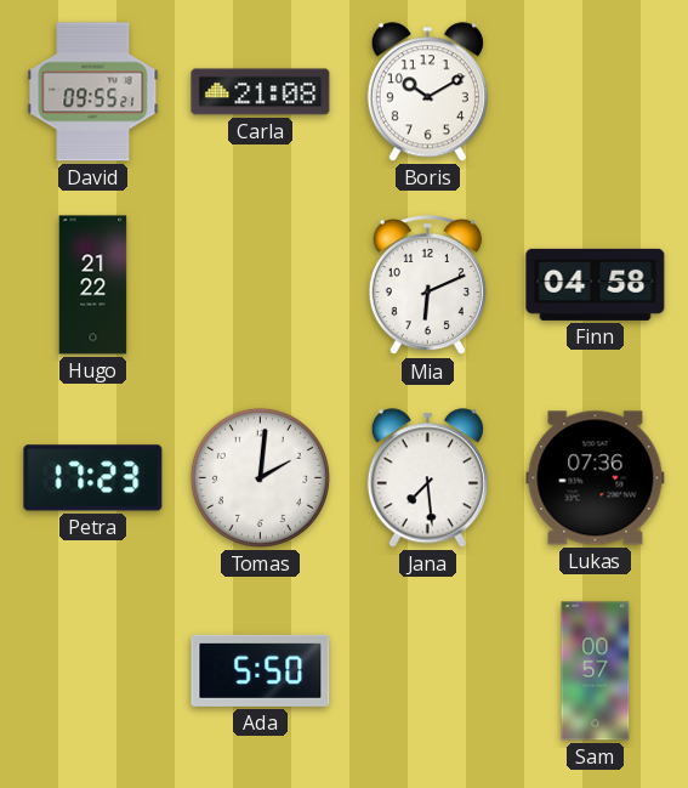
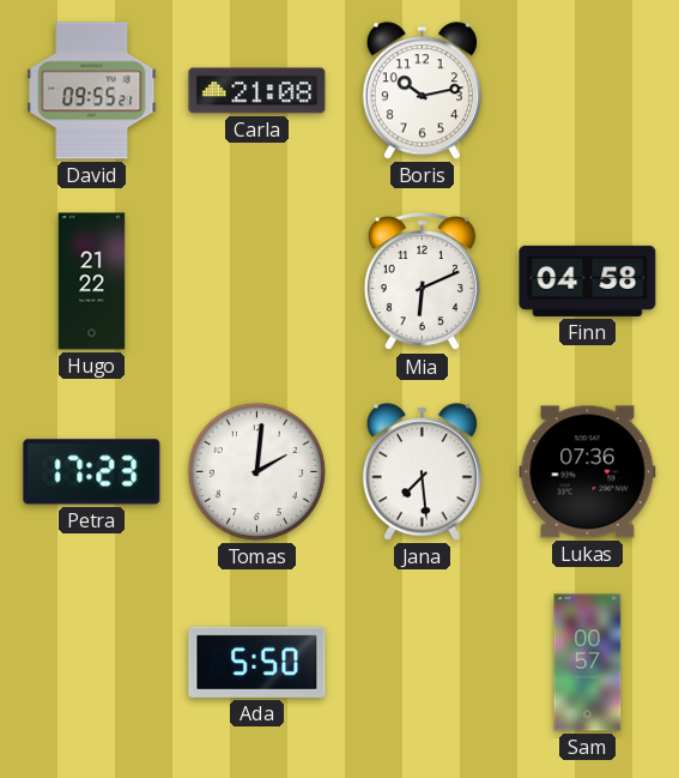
Boris: 10:10 -> 10:13
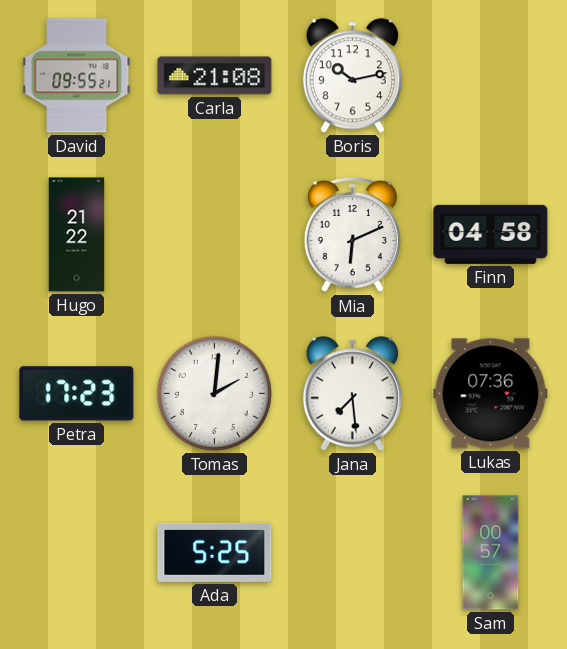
Ada: 5:50 -> 5:25
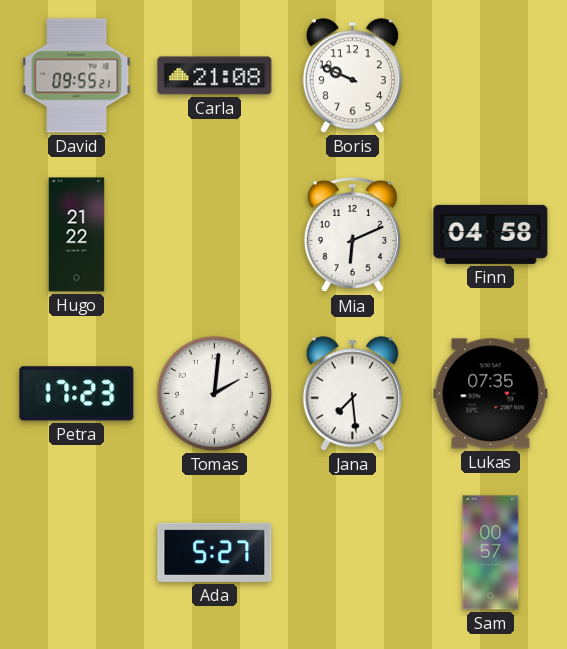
Boris: 10:13 -> 9:49
Lukas: 07:36 -> 07:35
Ada: 5:25 -> 5:27
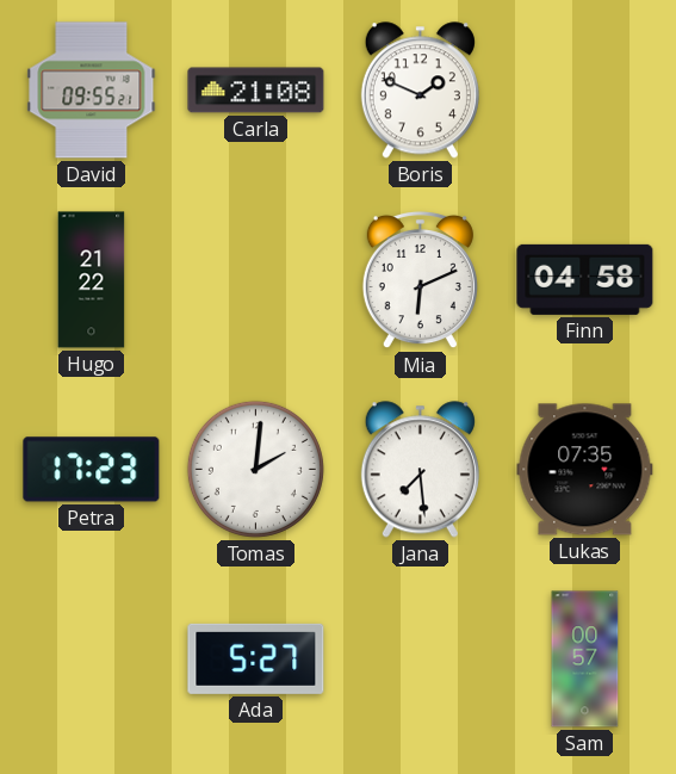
Boris: 9:49 -> 1:49
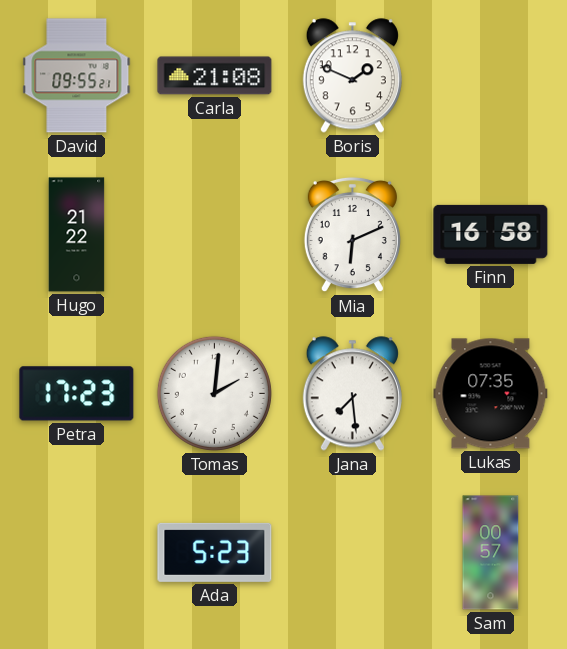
Finn: 04:58 -> 16:58
Ada: 5:27 -> 5:23
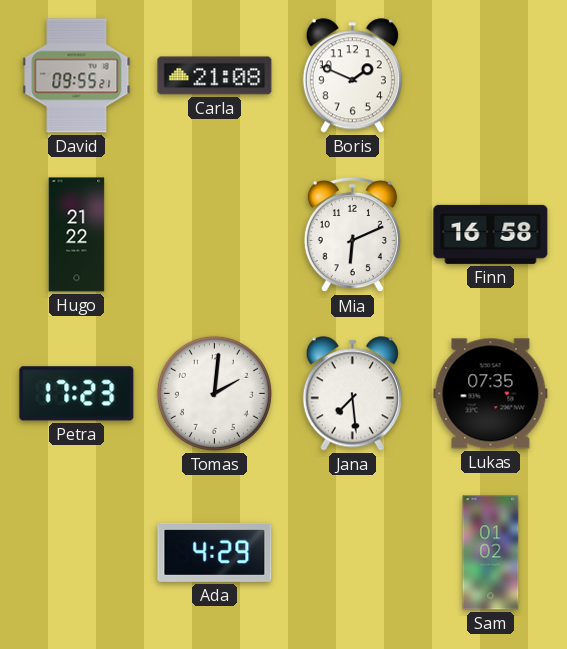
Ada: 5:23 -> 4:29
Sam: 00:57 -> 01:02
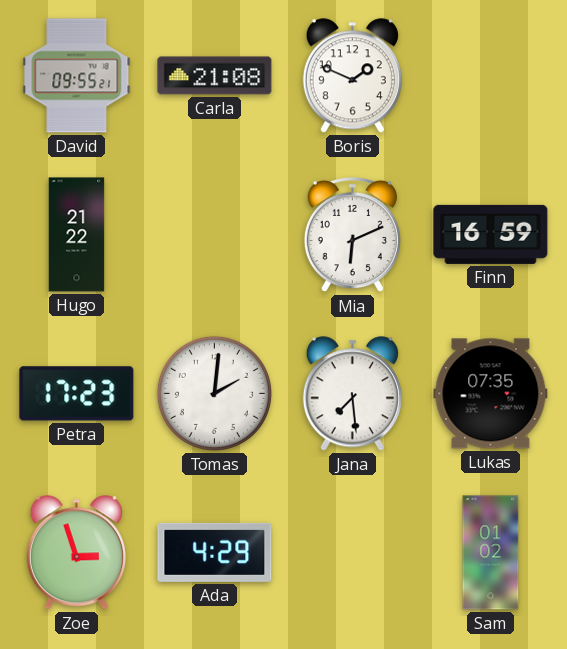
Finn: 16:58 -> 16:59
Zoe: none -> 2:57
